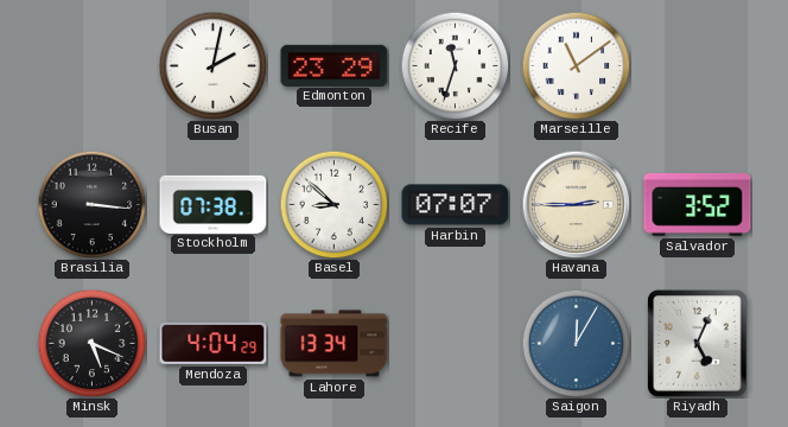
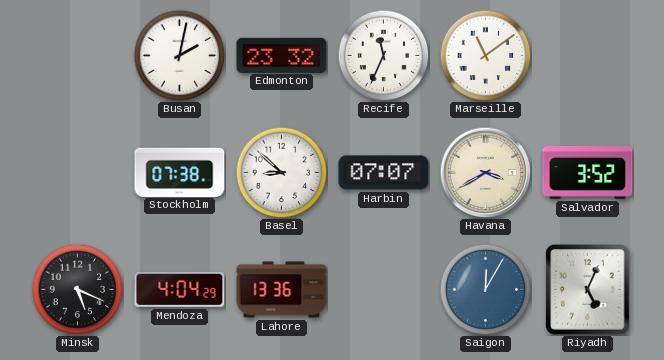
Edmonton: 23:29 -> 23:32
Recife: 11:33 -> 11:34
Brasilia: 3:16 -> none
Havana: 2:45 -> 3:40
Lahore: 13:34 -> 13:36
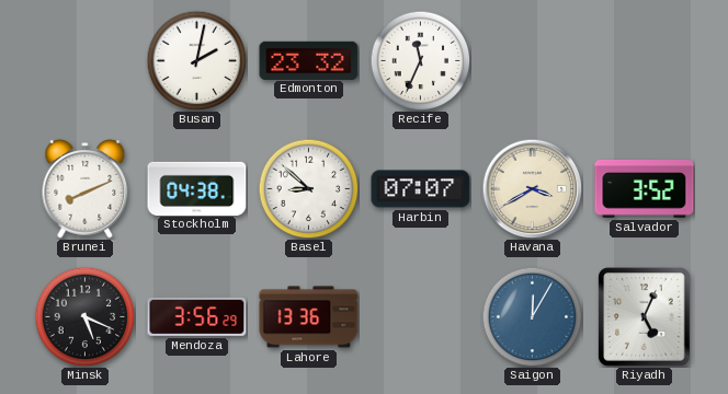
Marseille: 11:09 -> none
Brunei: none -> 8:11
Stockholm: 07:38 -> 04:38
Mendoza: 4:04 -> 3:56
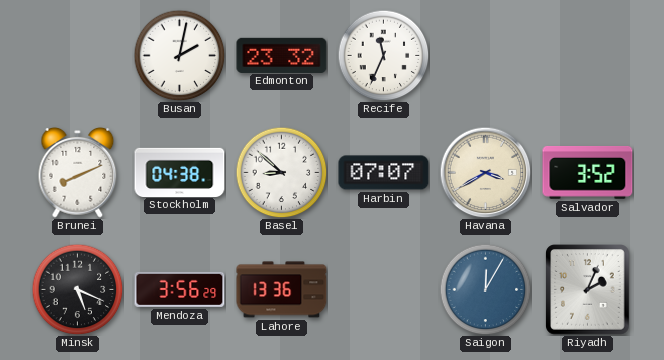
Riyadh: 5:04 -> 2:04
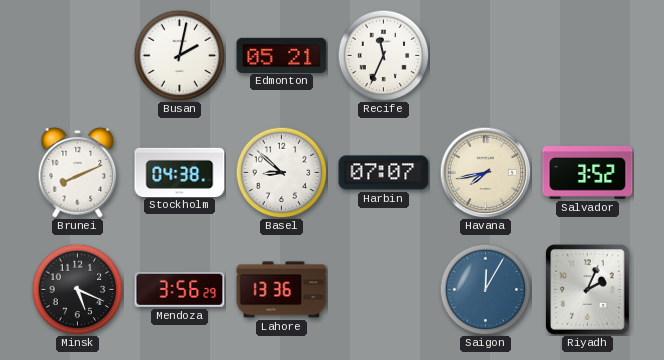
Edmonton: 23:32 -> 05:21
Havana: 3:40 -> 7:43
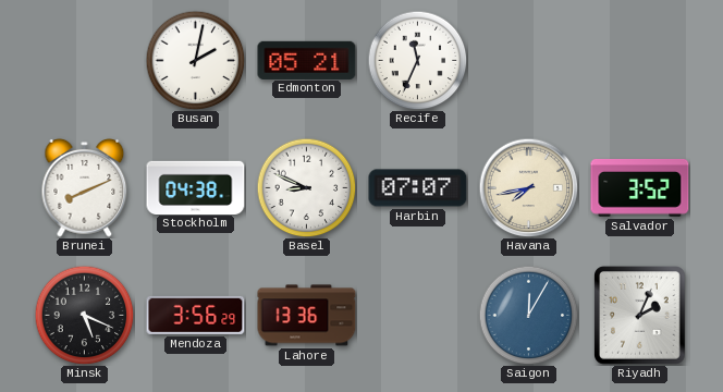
Basel: 8:52 -> 8:49
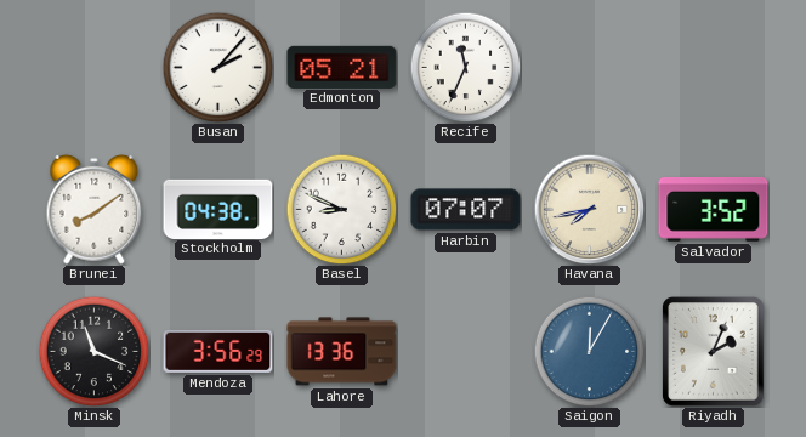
Busan: 2:02 -> 2:07
Brunei: 8:11 -> 8:09
Minsk: 5:19 -> 11:19
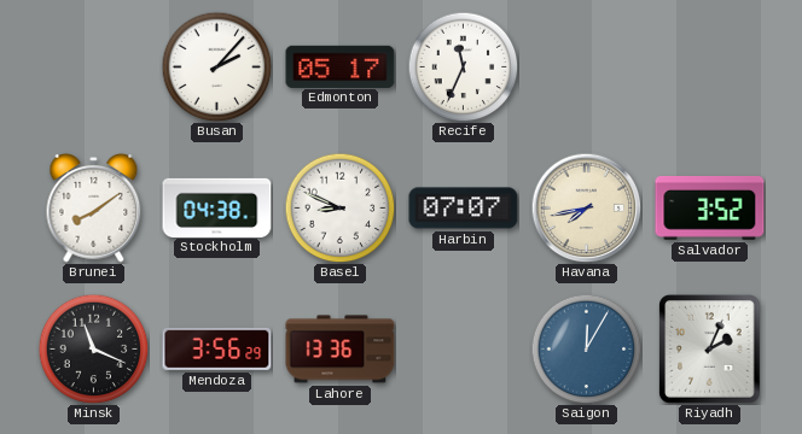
Edmonton: 05:21 -> 05:17
